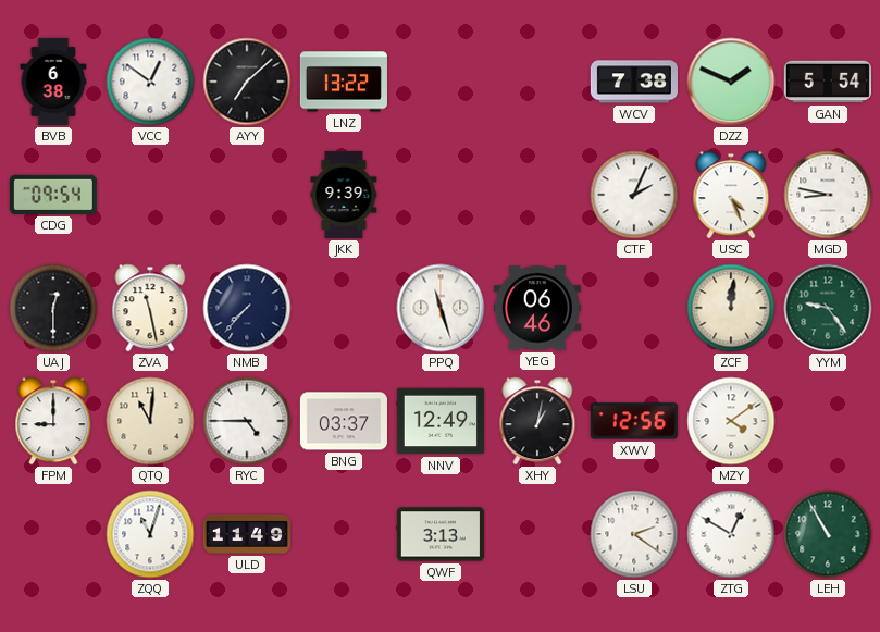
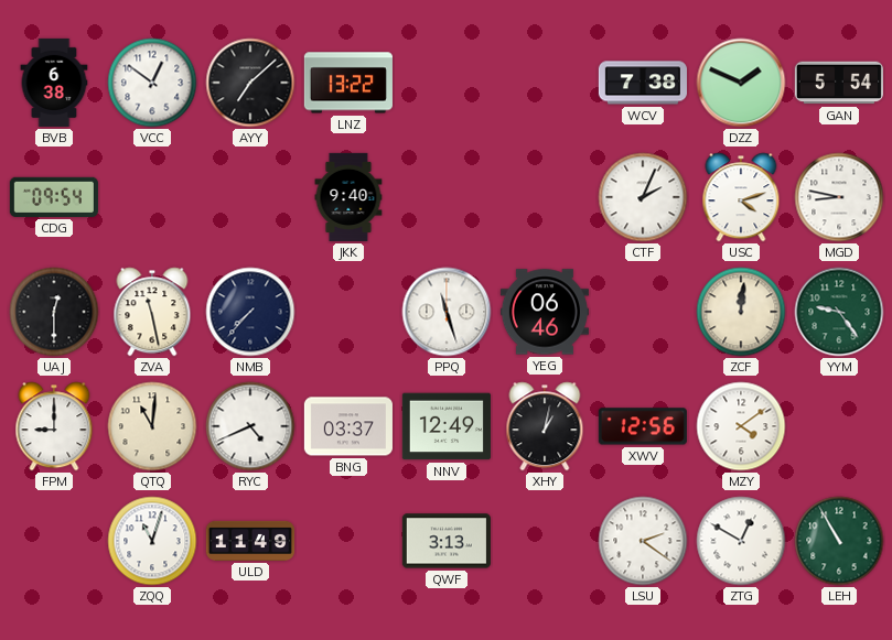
JKK: 9:39 -> 9:40
USC: 4:26 -> 4:12
RYC: 4:45 -> 4:41
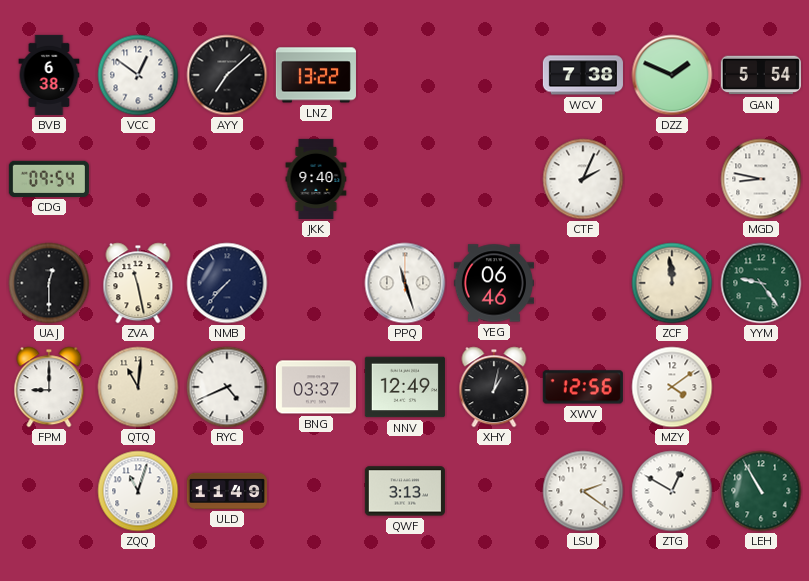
USC: 4:12 -> none
ZCF: 12:01 -> 11:59
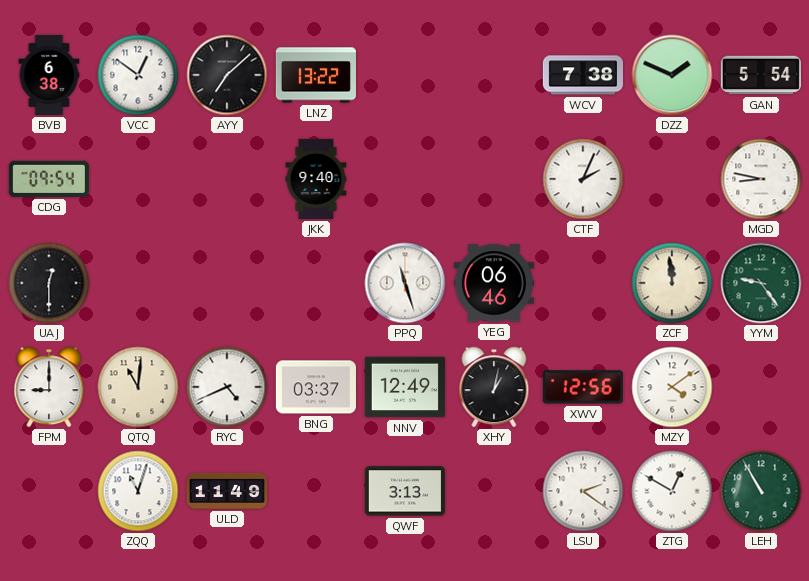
ZVA: 11:28 -> none
NMB: 7:37 -> none
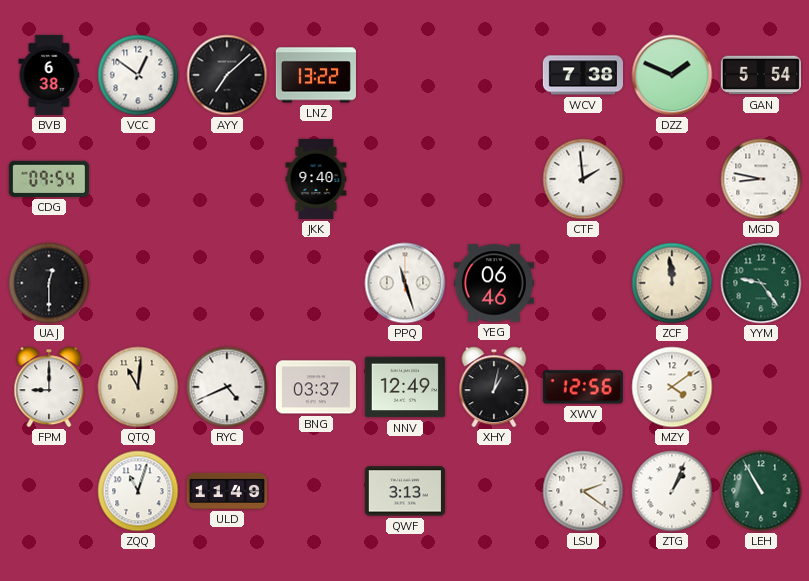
CTF: 2:04 -> 1:59
ZTG: 12:50 -> 1:04
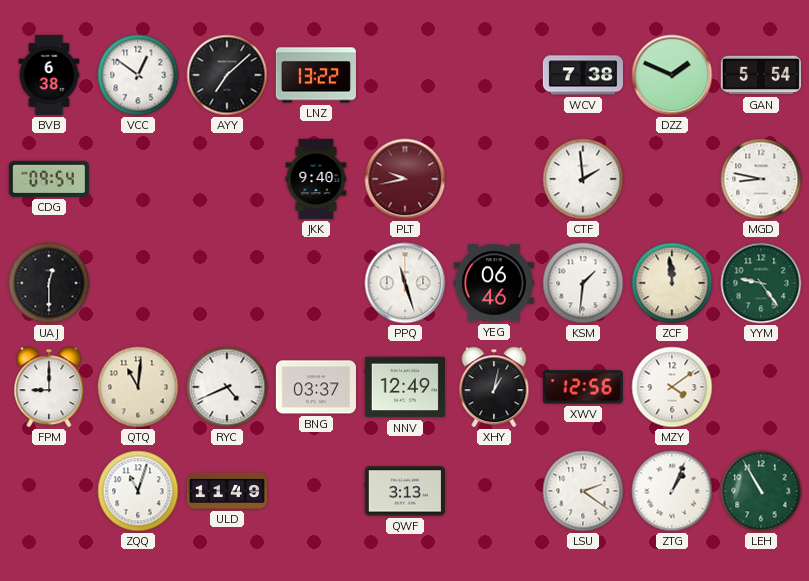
PLT: none -> 9:43
KSM: none -> 1:31
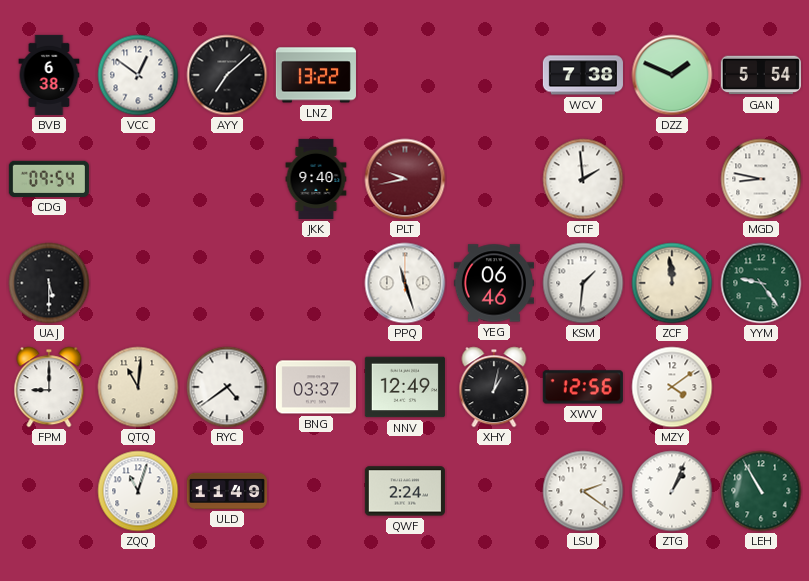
UAJ: 12:30 -> 5:30
RYC: 4:41 -> 4:39
QWF: 3:13 -> 2:24
